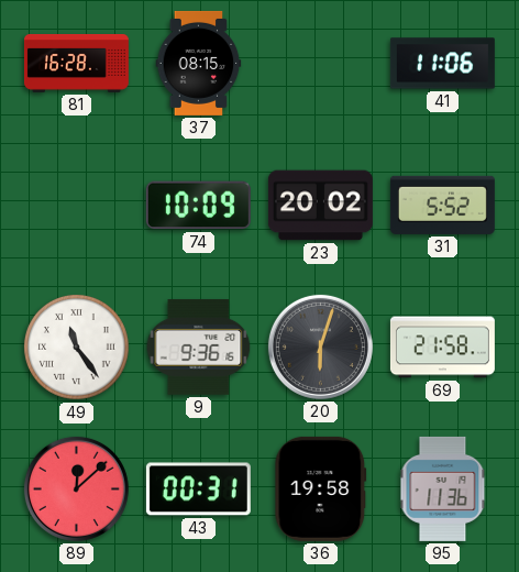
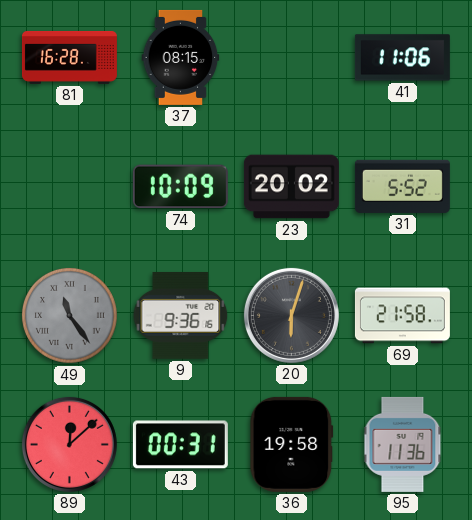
49 dial: white -> grey
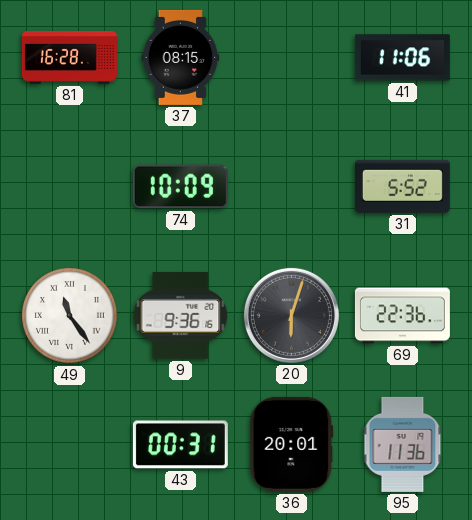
23: 20:02 -> none
49 dial: grey -> white
69: 21:58 -> 22:36
89: 12:08 -> none
36: 19:58 -> 20:01
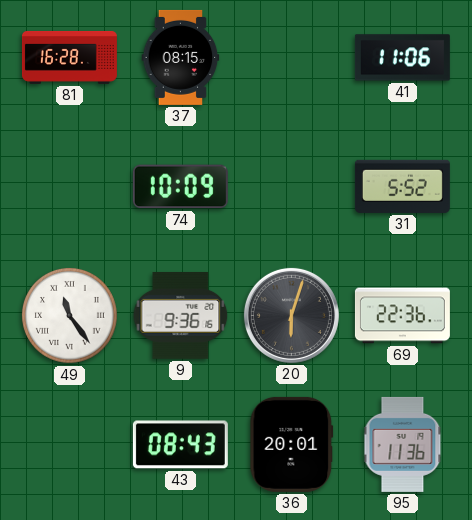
43: 00:31 -> 08:43
